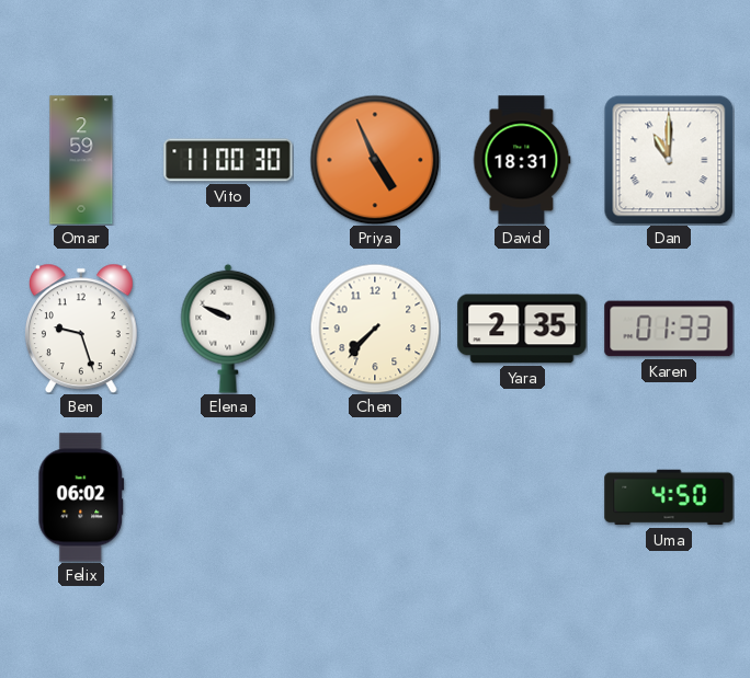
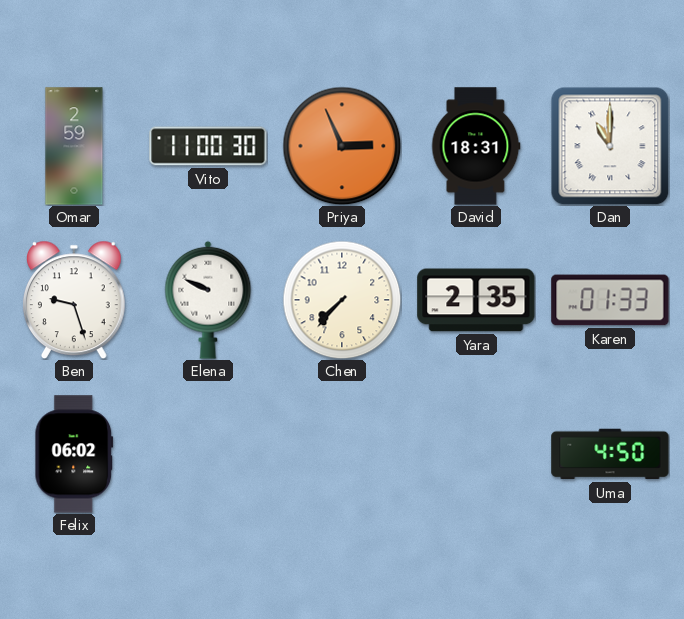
Priya: 4:56 -> 2:56
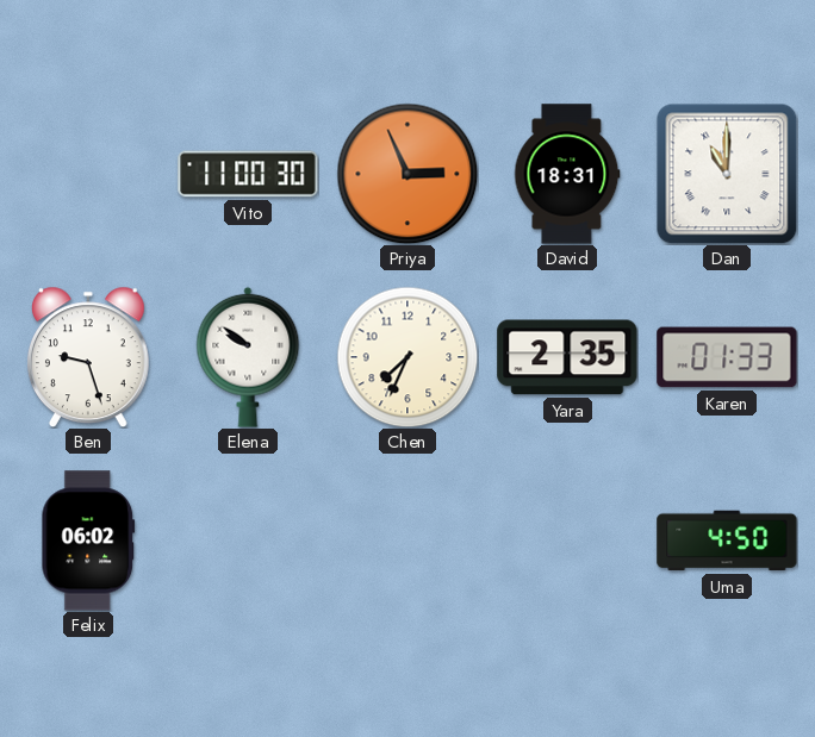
Omar: 2:59 -> none
Elena: 9:49 -> 9:51
Chen: 7:37 -> 7:34
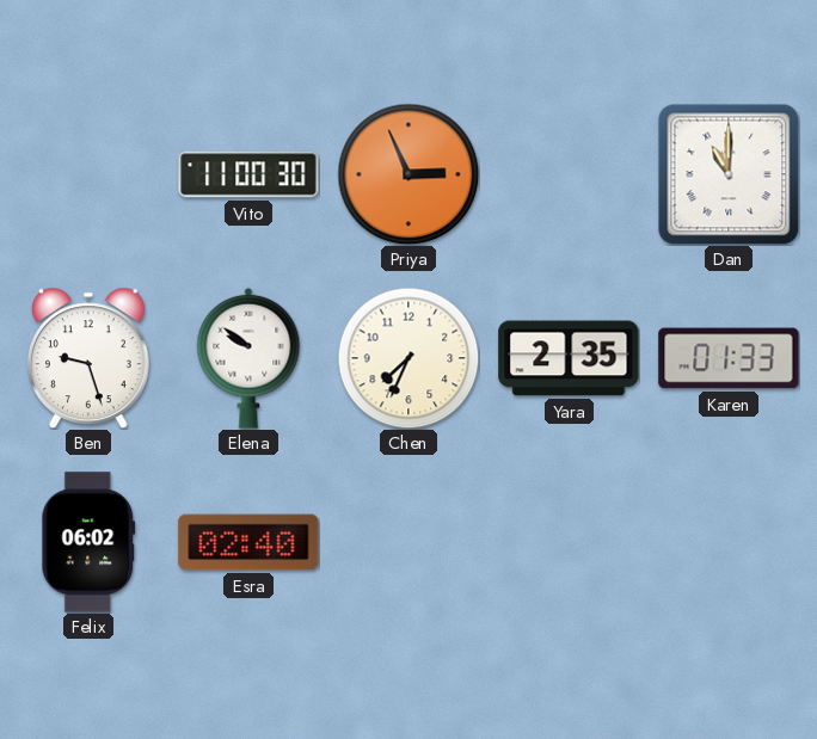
David: 18:31 -> none
Esra: none -> 02:40
Uma: 4:50 -> none
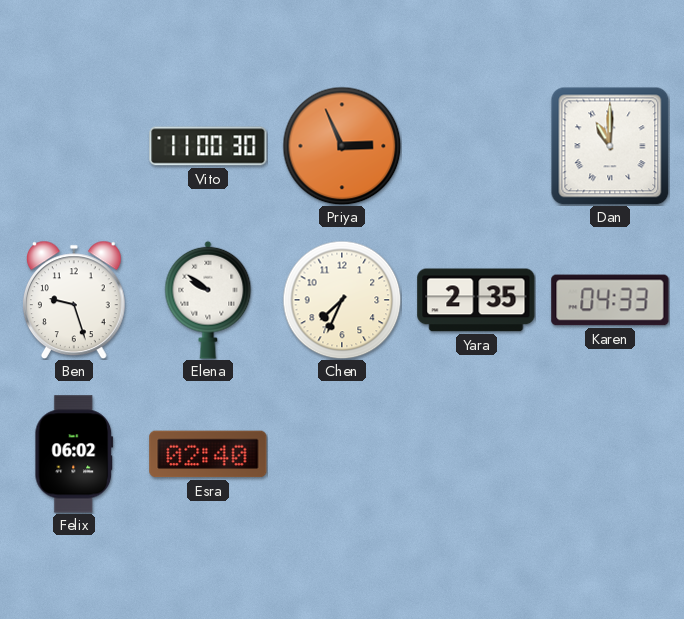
Karen: 01:33 -> 04:33
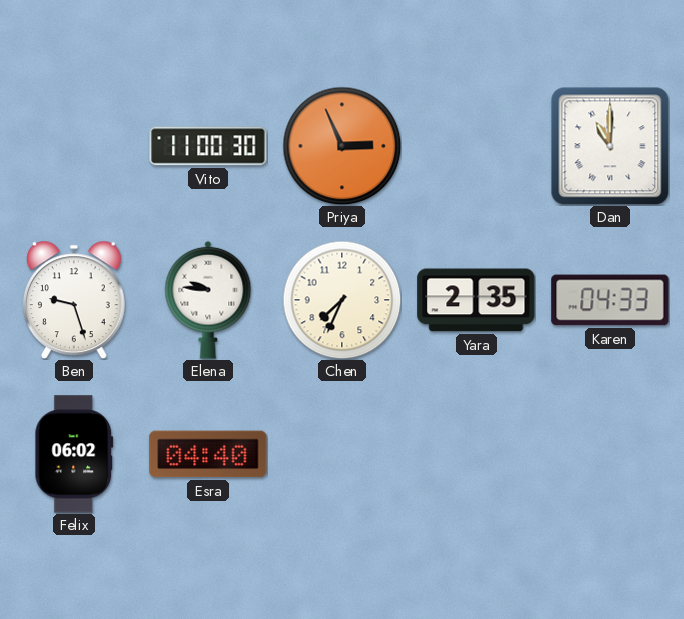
Elena: 9:51 -> 9:46
Esra: 02:40 -> 04:40
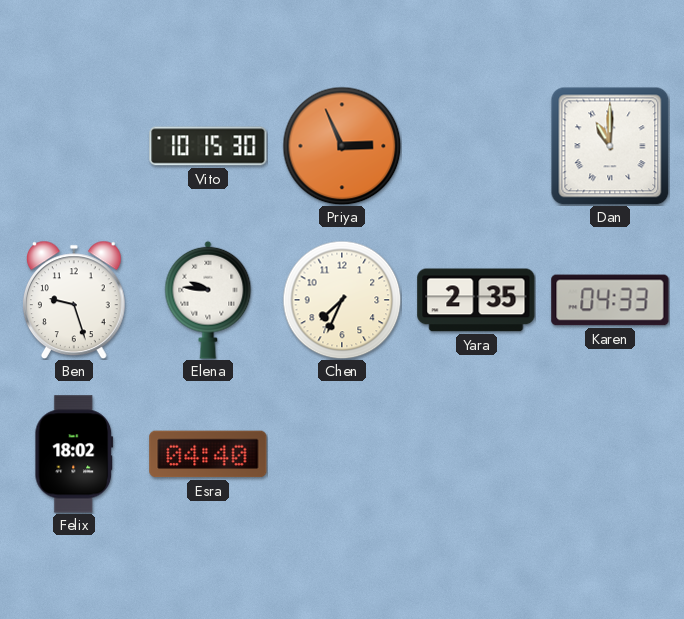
Vito: 11:00 -> 10:15
Felix: 06:02 -> 18:02
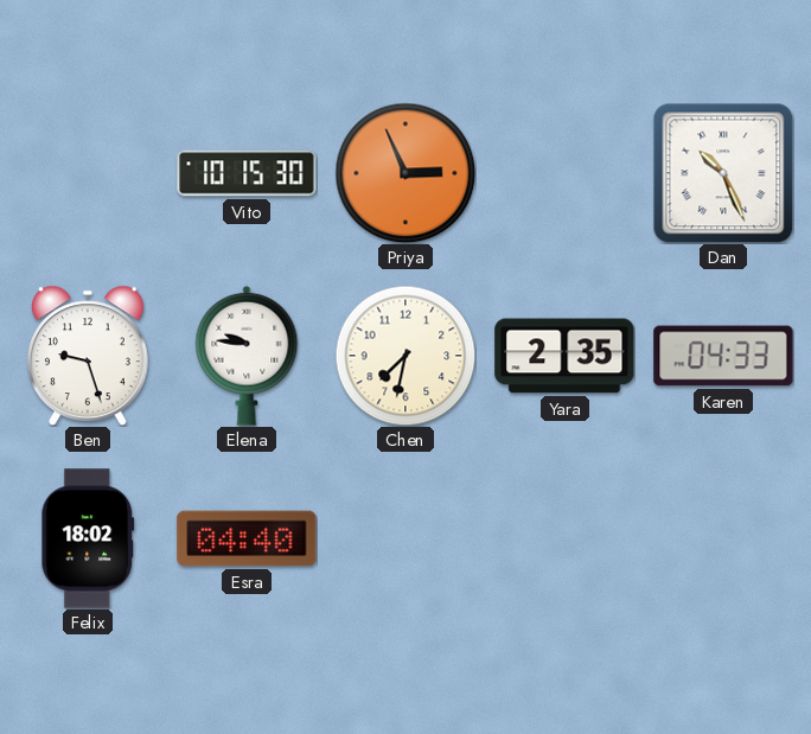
Dan: 11:00 -> 10:26
Chen: 7:34 -> 7:32
